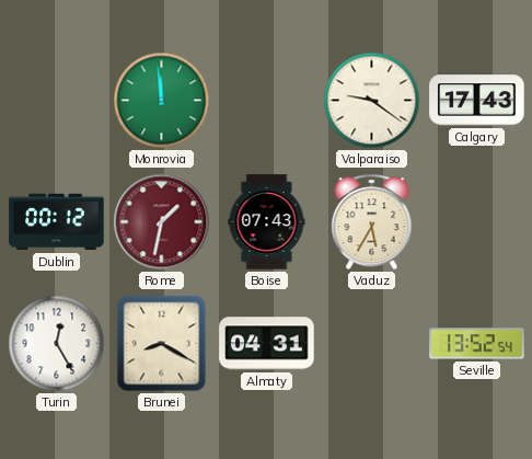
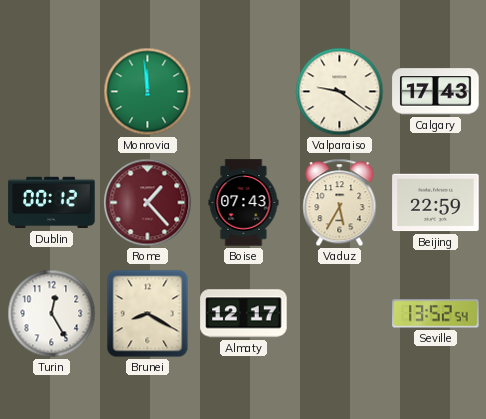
Rome: 1:32 -> 1:23
Beijing: none -> 22:59
Almaty: 04:31 -> 12:17
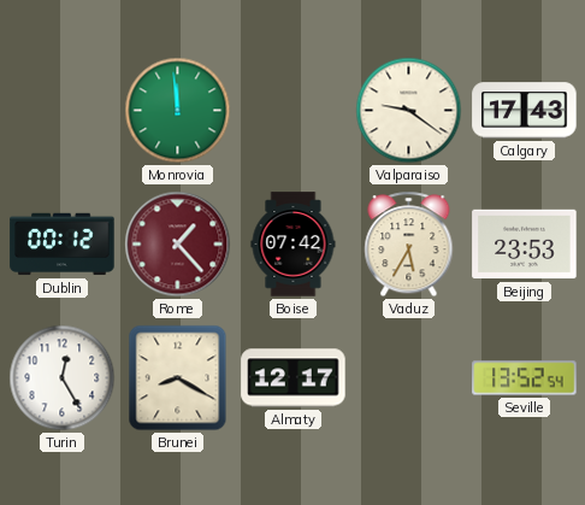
Boise: 07:43 -> 07:42
Beijing: 22:59 -> 23:53
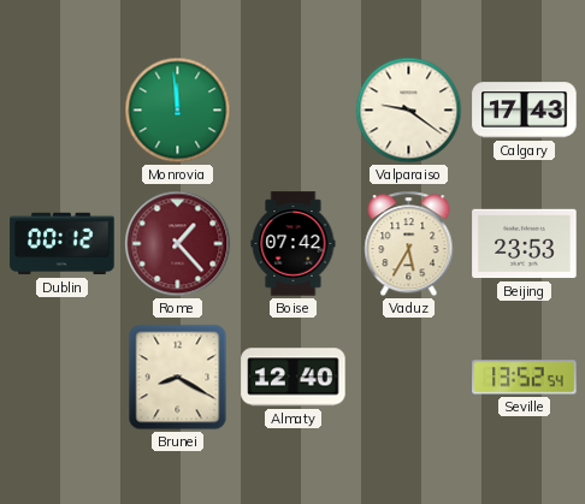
Turin: 12:25 -> none
Almaty: 12:17 -> 12:40
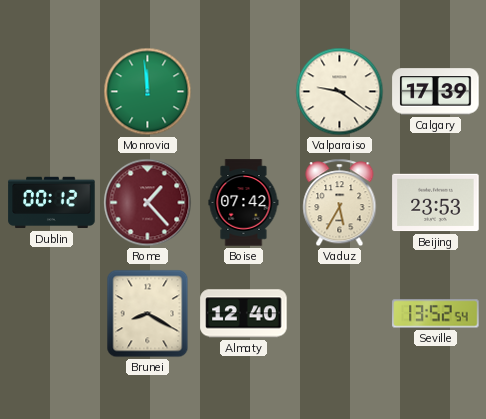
Calgary: 17:43 -> 17:39
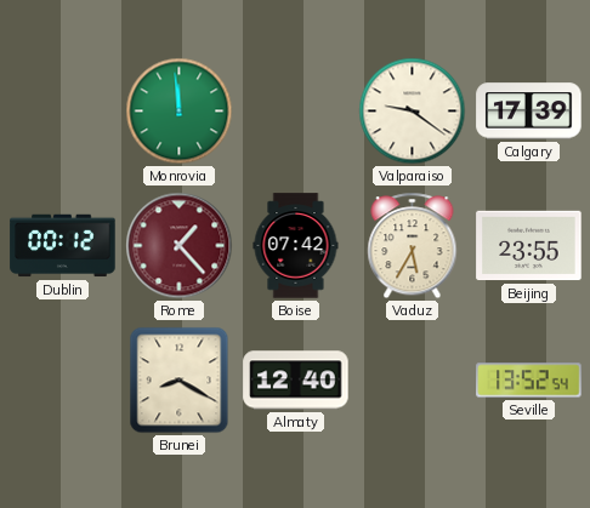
Beijing: 23:53 -> 23:55
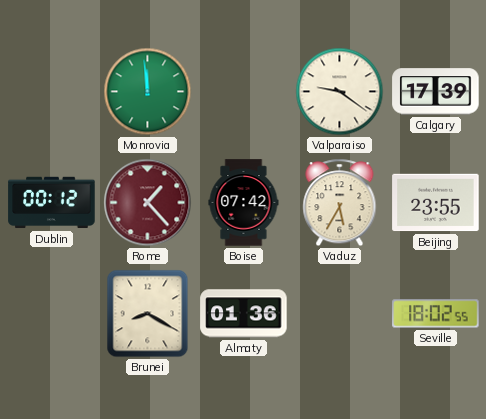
Almaty: 12:40 -> 01:36
Seville: 13:52 -> 18:02
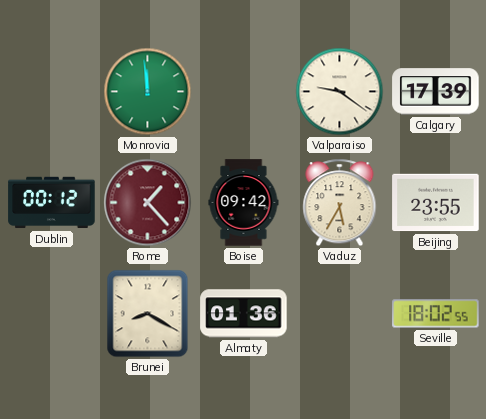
Boise: 07:42 -> 09:42
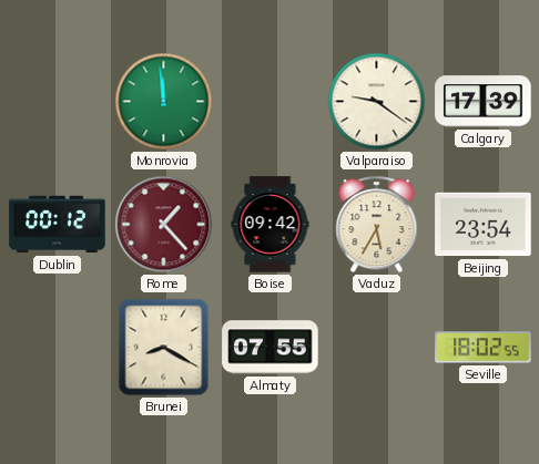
Beijing: 23:55 -> 23:54
Almaty: 01:36 -> 07:55
